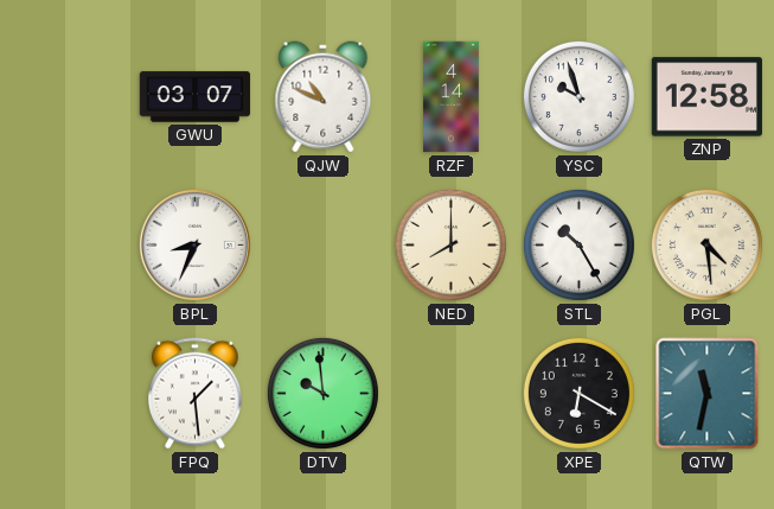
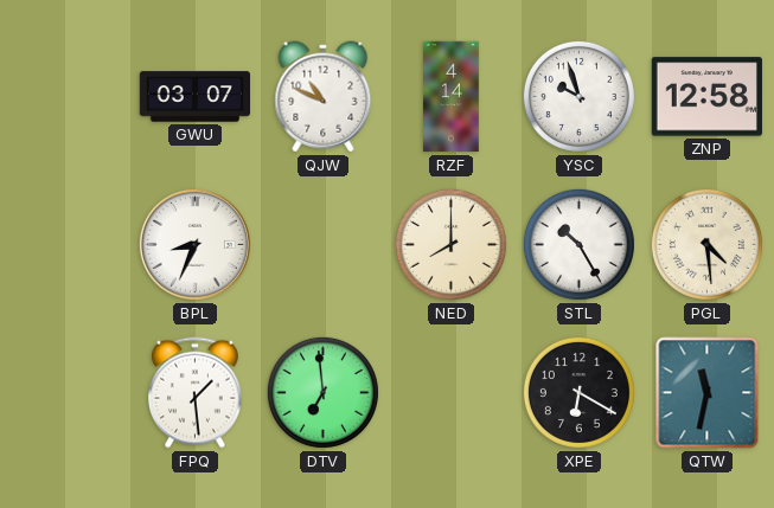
DTV: 9:59 -> 6:59
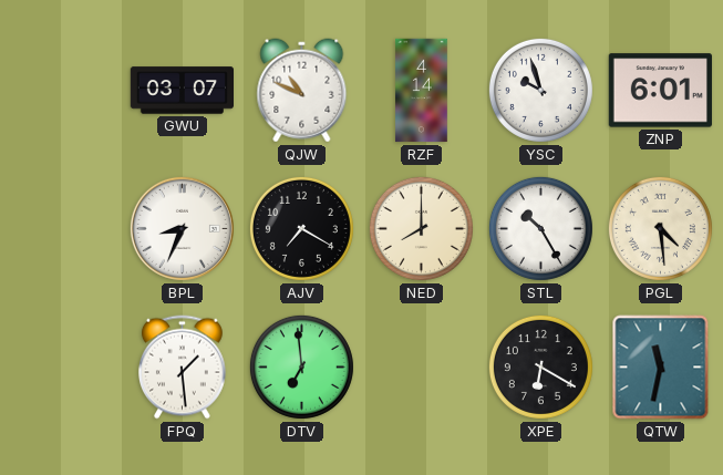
ZNP: 12:58 -> 6:01
AJV: none -> 7:20
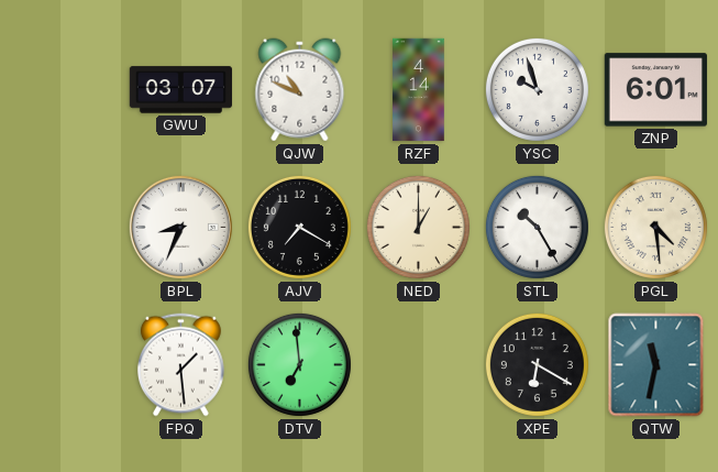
NED: 8:00 -> 1:00
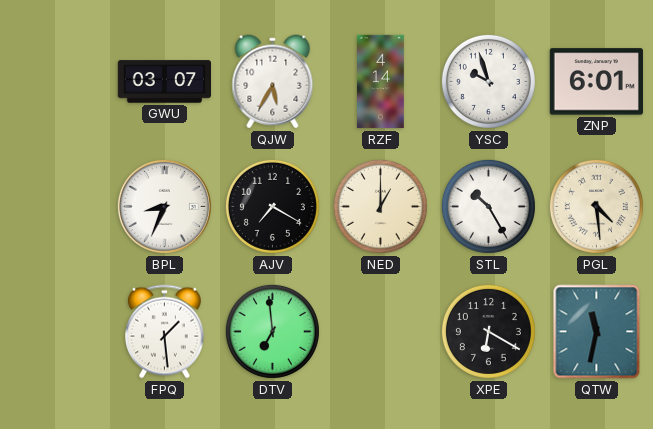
QJW: 10:49 -> 5:35
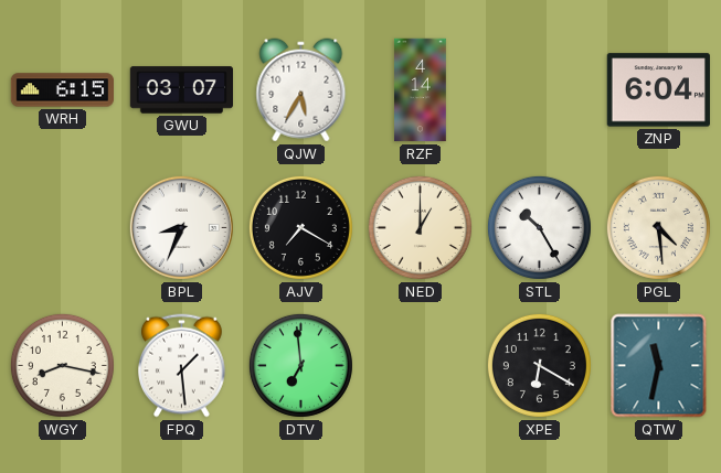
WRH: none -> 6:15
YSC: 9:57 -> none
ZNP: 6:01 -> 6:04
WGY: none -> 8:17
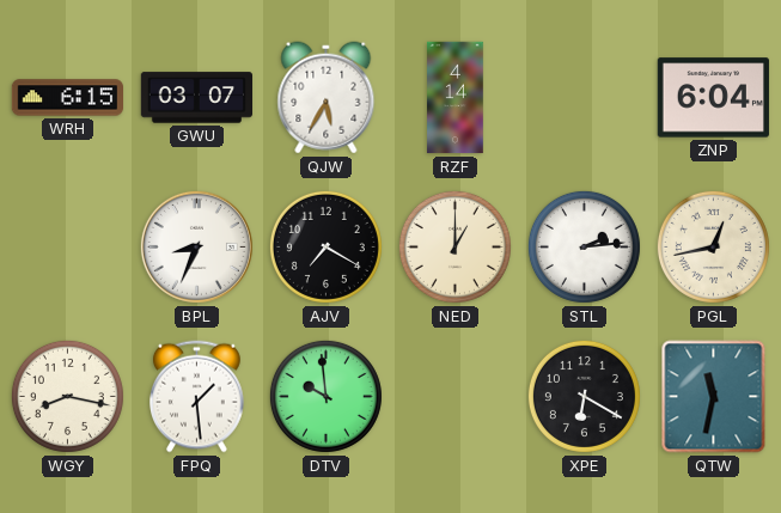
STL: 10:25 -> 2:14
PGL: 4:29 -> 12:43
DTV: 6:59 -> 9:59
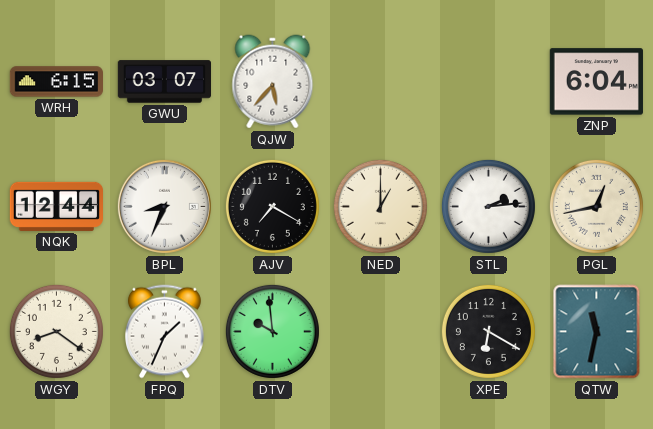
QJW: 5:35 -> 5:37
RZF: 4:14 -> none
NQK: none -> 12:44
WGY: 8:17 -> 8:21
FPQ: 1:29 -> 1:34
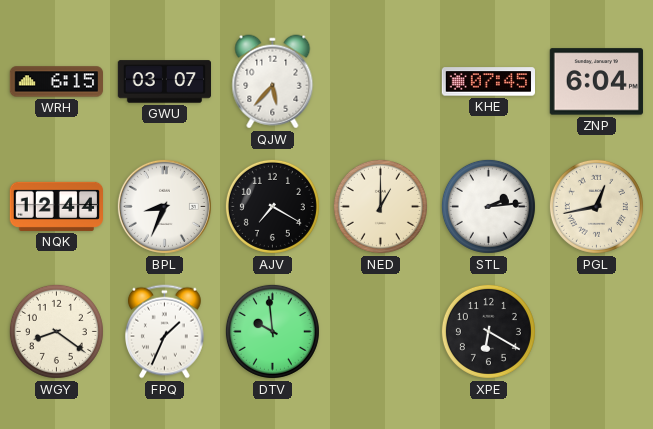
KHE: none -> 07:45
QTW: 11:32 -> none
